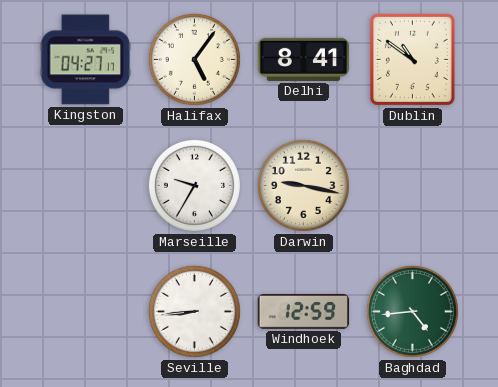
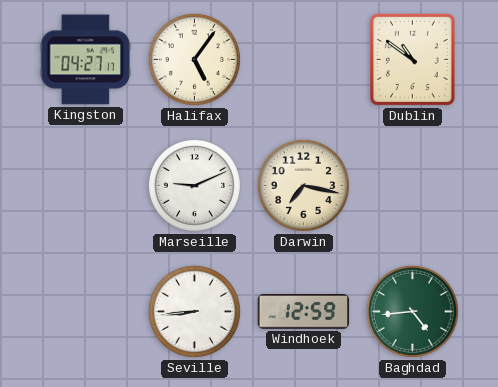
Delhi: 8:41 -> none
Marseille: 9:35 -> 9:11
Darwin: 9:17 -> 7:17
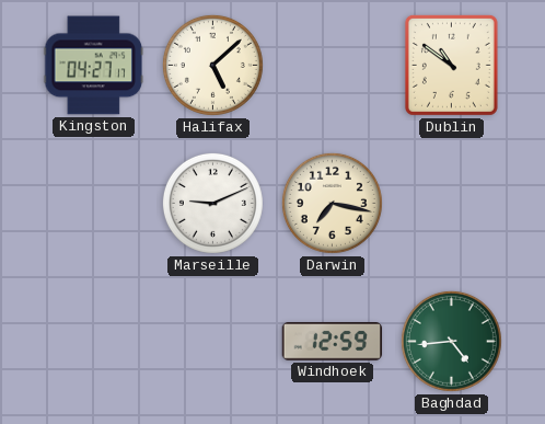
Halifax: 5:06 -> 5:08
Seville: 8:44 -> none
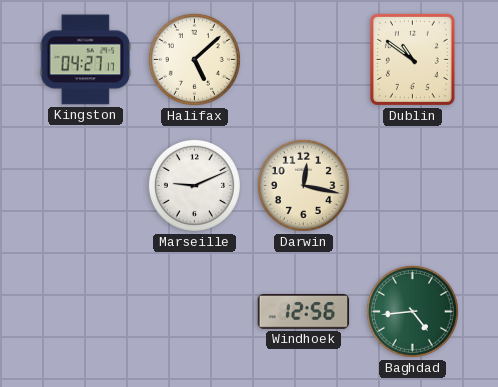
Darwin: 7:17 -> 12:17
Windhoek: 12:59 -> 12:56
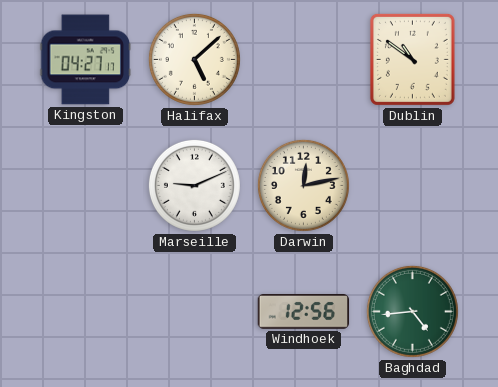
Darwin: 12:17 -> 12:13
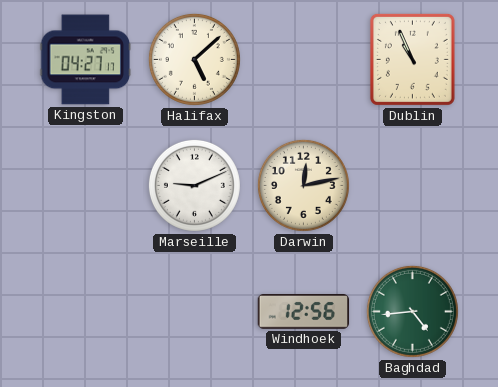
Dublin: 10:51 -> 10:56
